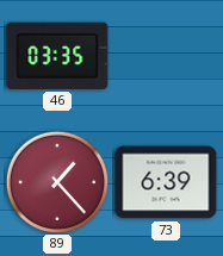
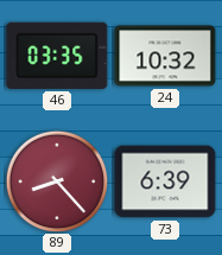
24: none -> 10:32
89: 1:23 -> 8:23
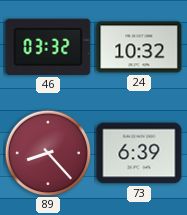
46: 03:35 -> 03:32
